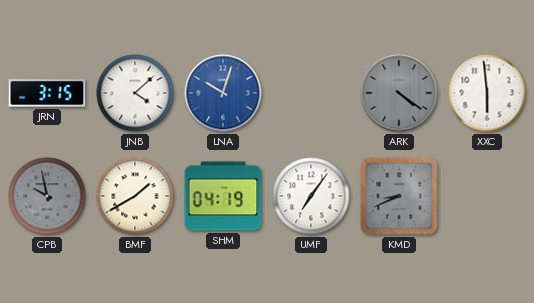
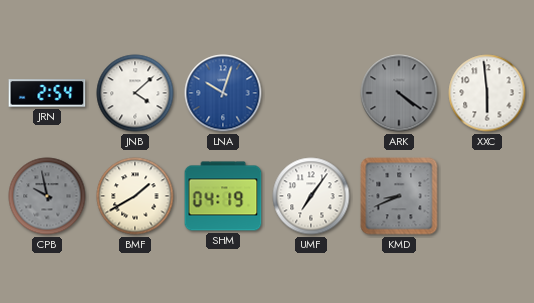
JRN: 3:15 -> 2:54
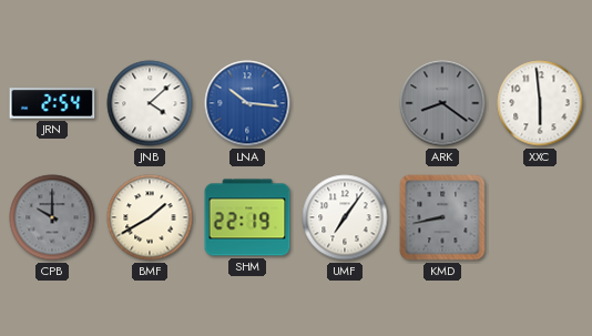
LNA: 10:03 -> 10:16
ARK: 4:21 -> 8:21
CPB: 9:58 -> 10:00
SHM: 04:19 -> 22:19
KMD: 8:41 -> 8:43
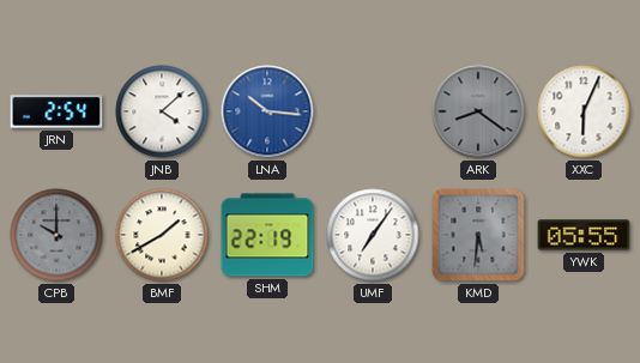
XXC: 5:59 -> 6:04
KMD: 8:43 -> 5:31
YWK: none -> 05:55
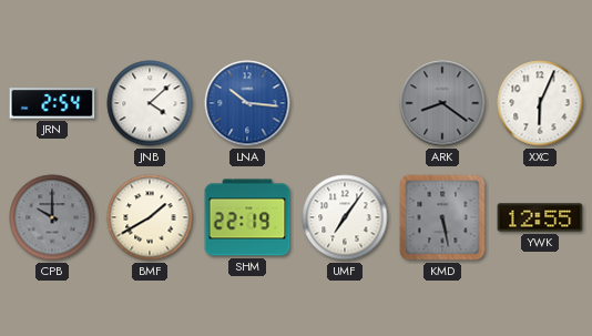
KMD: 5:31 -> 5:28
YWK: 05:55 -> 12:55
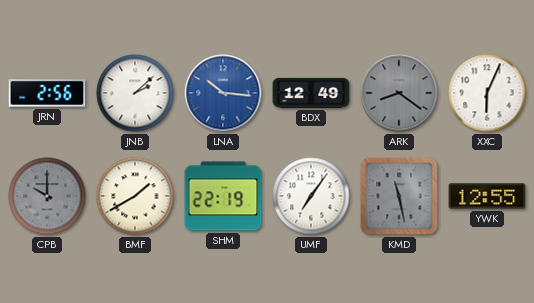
JRN: 2:54 -> 2:56
JNB: 4:08 -> 2:08
BDX: none -> 12:49
KMD: 5:28 -> 11:28
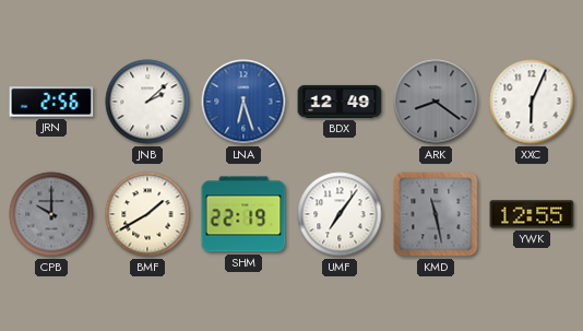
LNA: 10:16 -> 6:27
